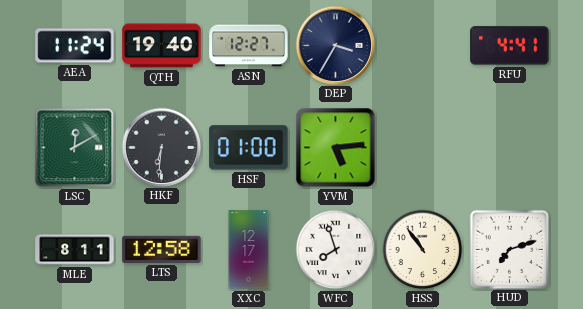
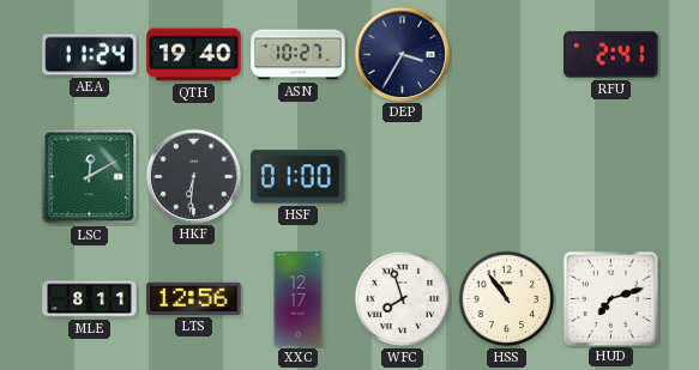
ASN: 12:27 -> 10:27
RFU: 4:41 -> 2:41
YVM: 5:14 -> none
LTS: 12:58 -> 12:56
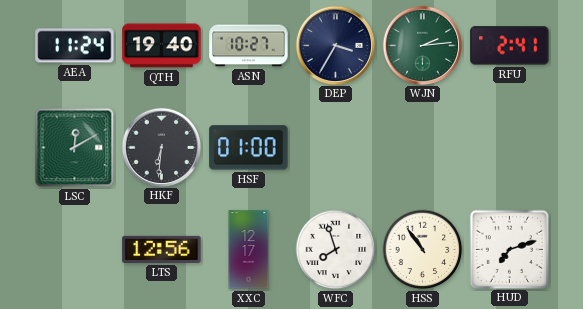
WJN: none -> 2:14
MLE: 8:11 -> none
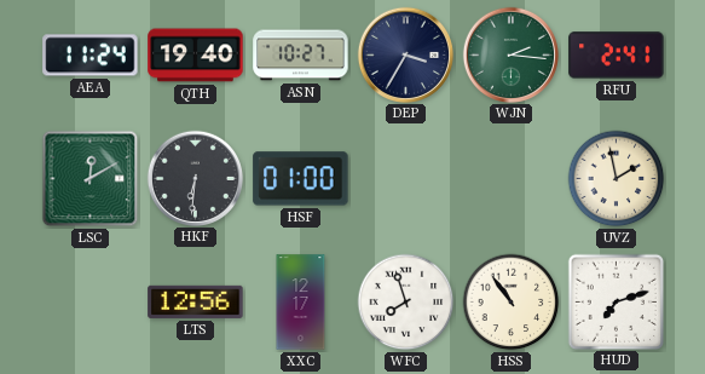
WJN: 2:14 -> 2:16
UVZ: none -> 1:58
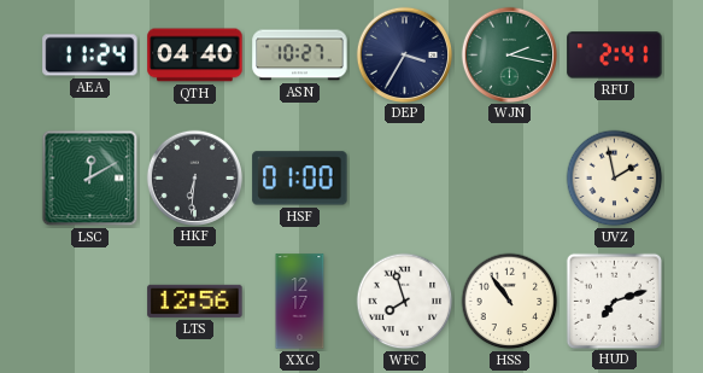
QTH: 19:40 -> 04:40
WJN: 2:16 -> 2:17
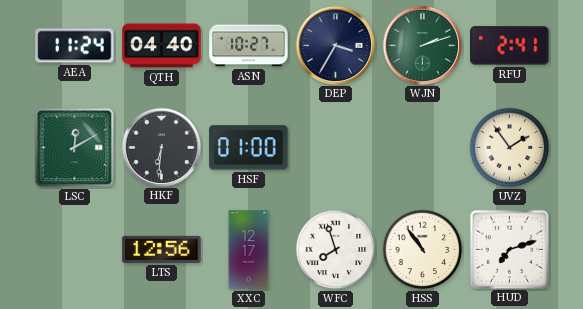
WJN: 2:17 -> 2:12
UVZ: 1:58 -> 1:54
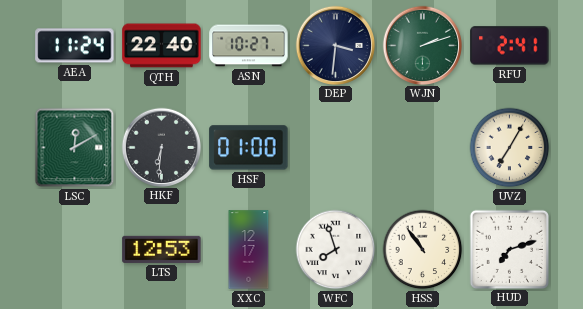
QTH: 04:40 -> 22:40
DEP: 3:35 -> 3:31
UVZ: 1:54 -> 7:05
LTS: 12:56 -> 12:53
